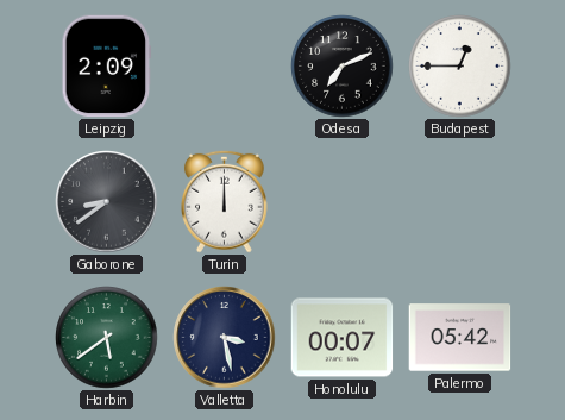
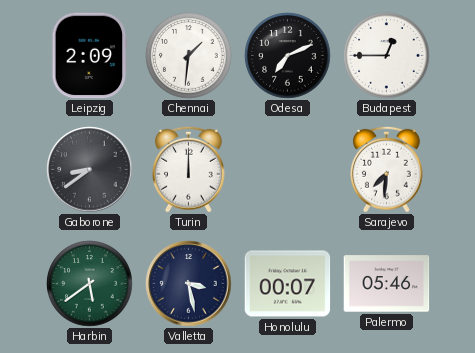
Chennai: none -> 1:31
Sarajevo: none -> 7:31
Palermo: 05:42 -> 05:46
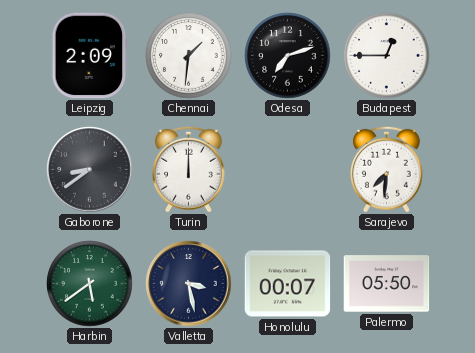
Odesa: 7:11 -> 7:12
Palermo: 05:46 -> 05:50
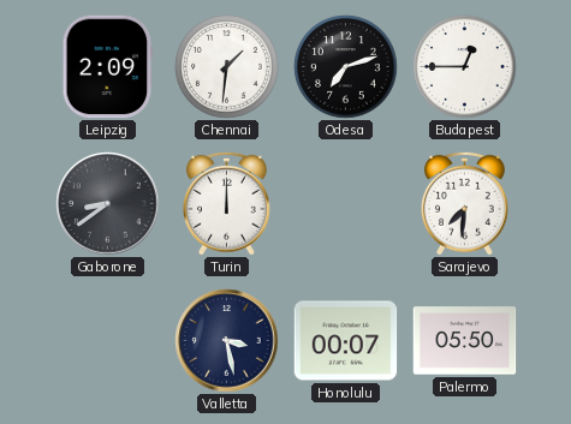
Harbin: 5:39 -> none
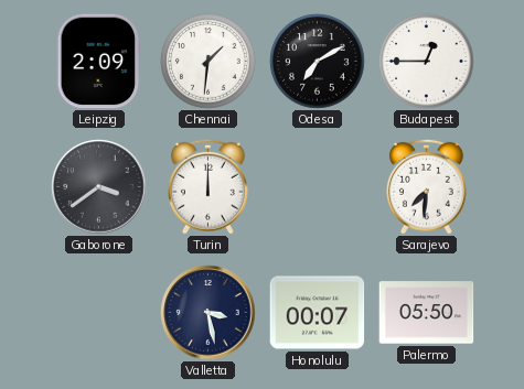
Odesa: 7:12 -> 7:10
Gaborone: 8:39 -> 3:39
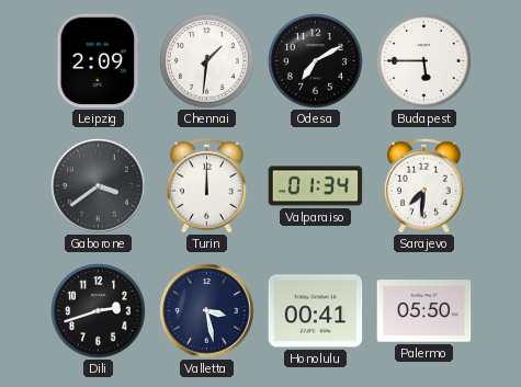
Budapest: 12:45 -> 5:45
Valparaiso: none -> 01:34
Dili: none -> 2:42
Honolulu: 00:07 -> 00:41
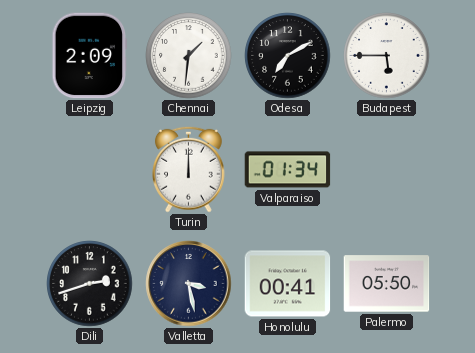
Gaborone: 3:39 -> none
Sarajevo: 7:31 -> none
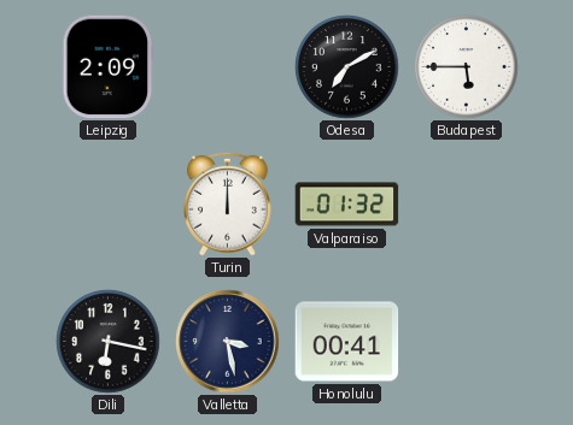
Chennai: 1:31 -> none
Valparaiso: 01:34 -> 01:32
Dili: 2:42 -> 6:17
Palermo: 05:50 -> none
